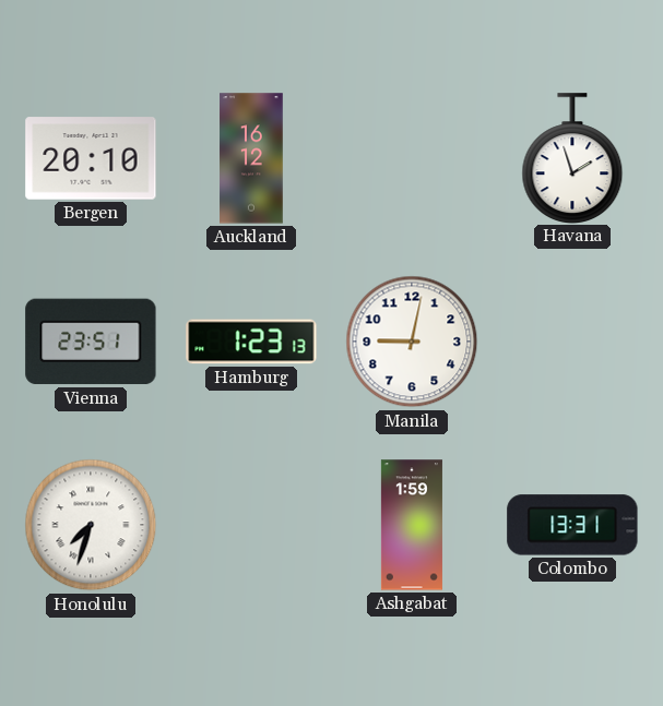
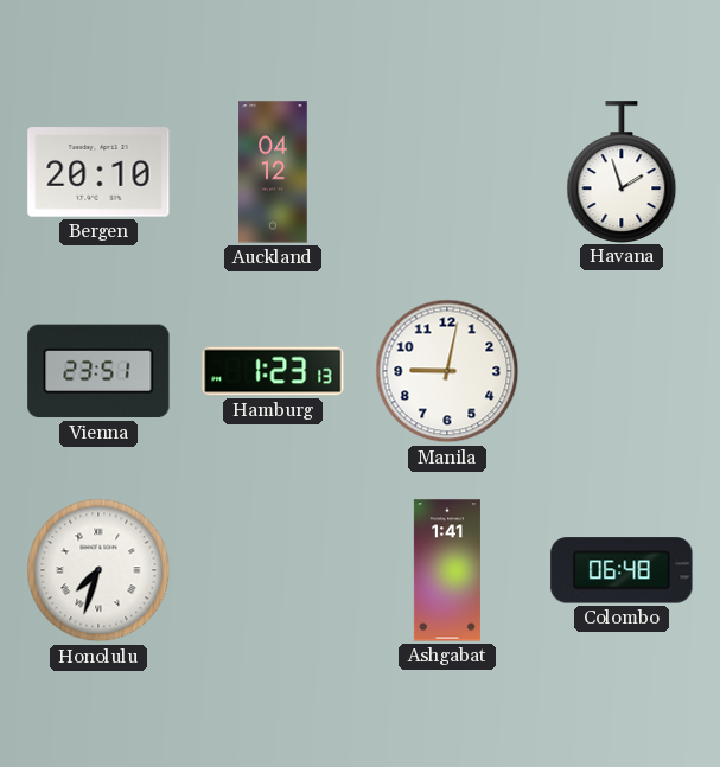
Auckland: 16:12 -> 04:12
Ashgabat: 1:59 -> 1:41
Colombo: 13:31 -> 06:48
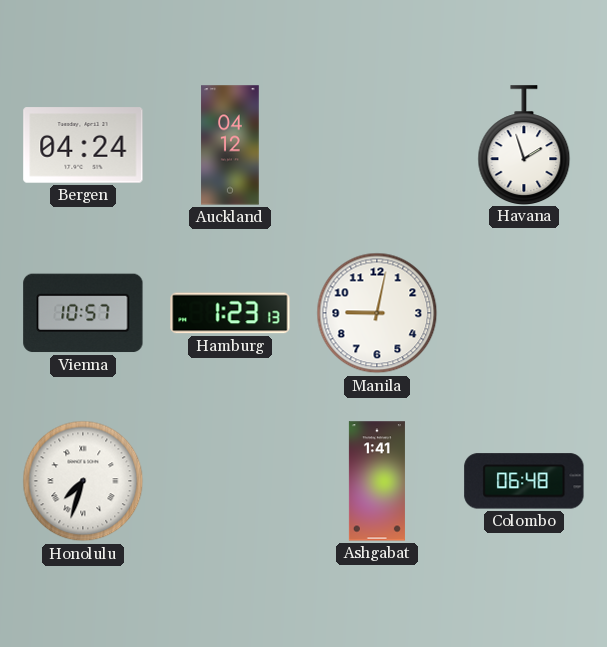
Bergen: 20:10 -> 04:24
Vienna: 23:51 -> 10:57
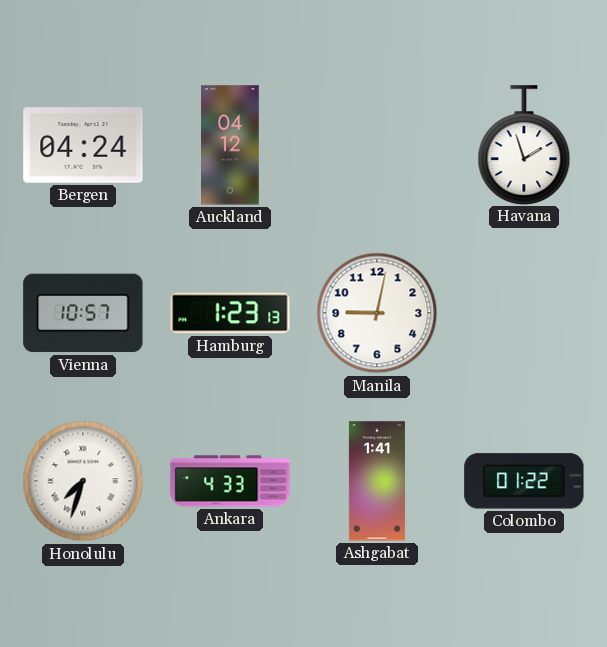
Ankara: none -> 4:33
Colombo: 06:48 -> 01:22
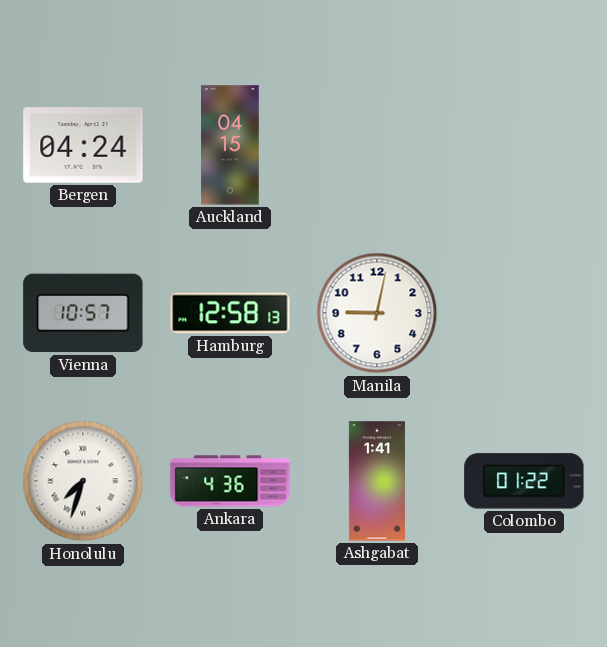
Auckland: 04:12 -> 04:15
Havana: 1:57 -> none
Hamburg: 1:23 -> 12:58
Ankara: 4:33 -> 4:36
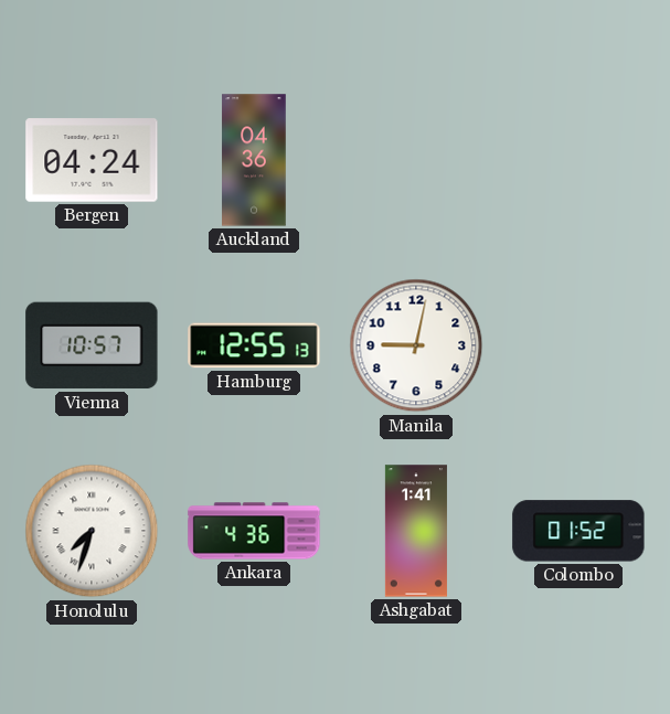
Auckland: 04:15 -> 04:36
Hamburg: 12:58 -> 12:55
Colombo: 01:22 -> 01:52
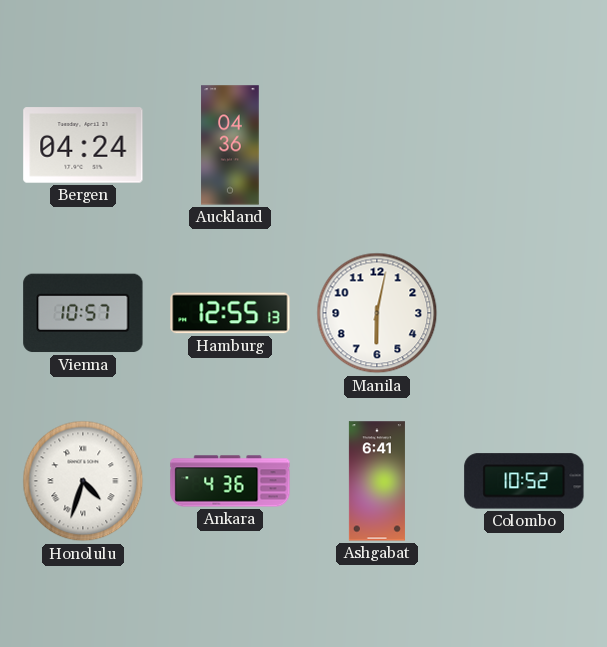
Manila: 9:02 -> 6:02
Honolulu: 7:33 -> 4:33
Ashgabat: 1:41 -> 6:41
Colombo: 01:52 -> 10:52
